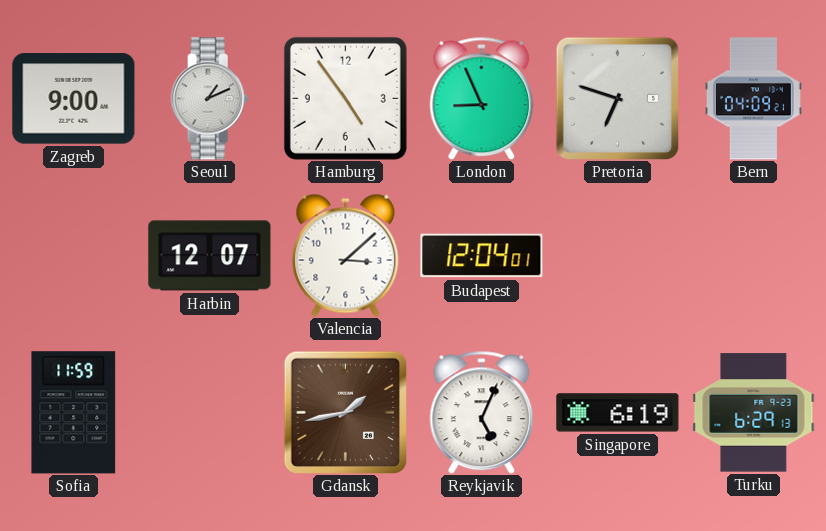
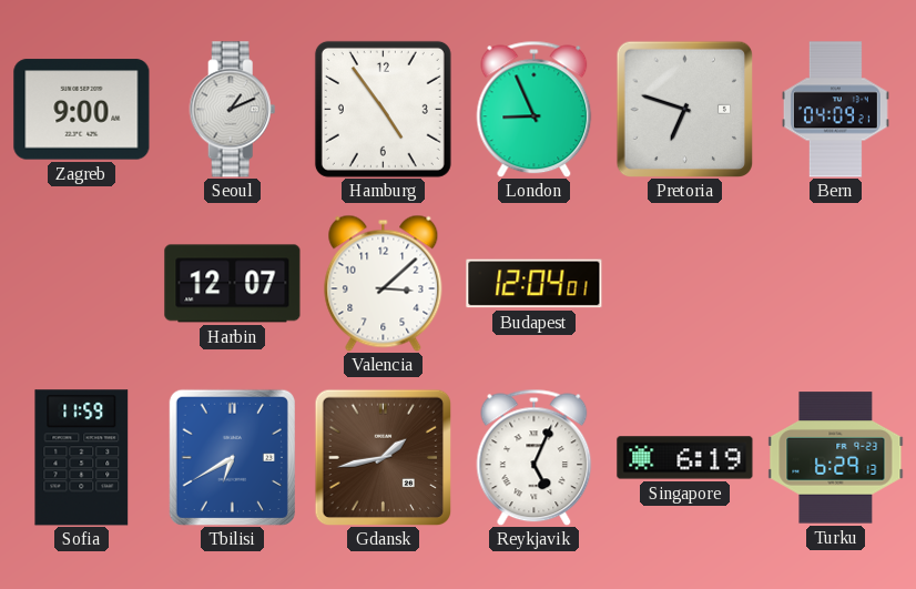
Tbilisi: none -> 6:40
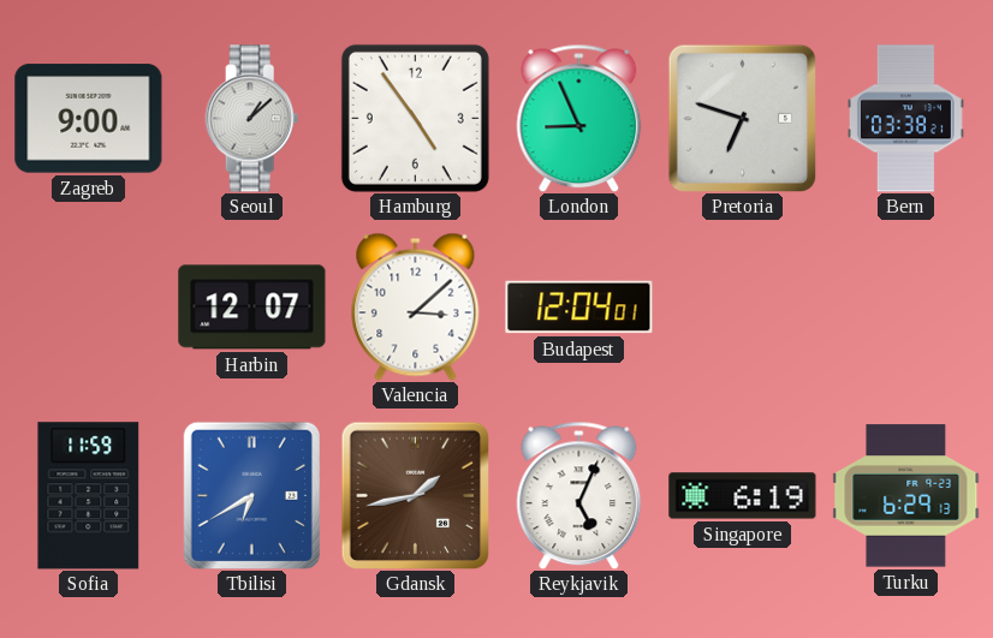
Seoul: 1:11 -> 1:08
Bern: 04:09 -> 03:38
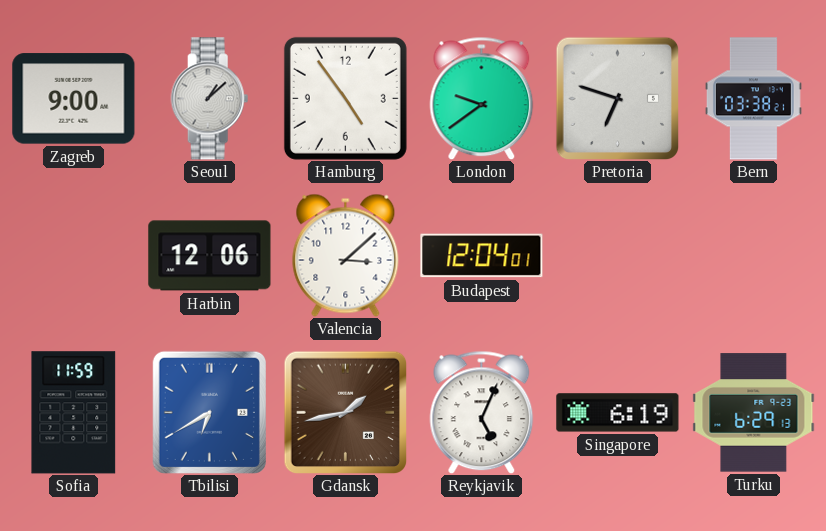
London: 8:56 -> 9:39
Harbin: 12:07 -> 12:06
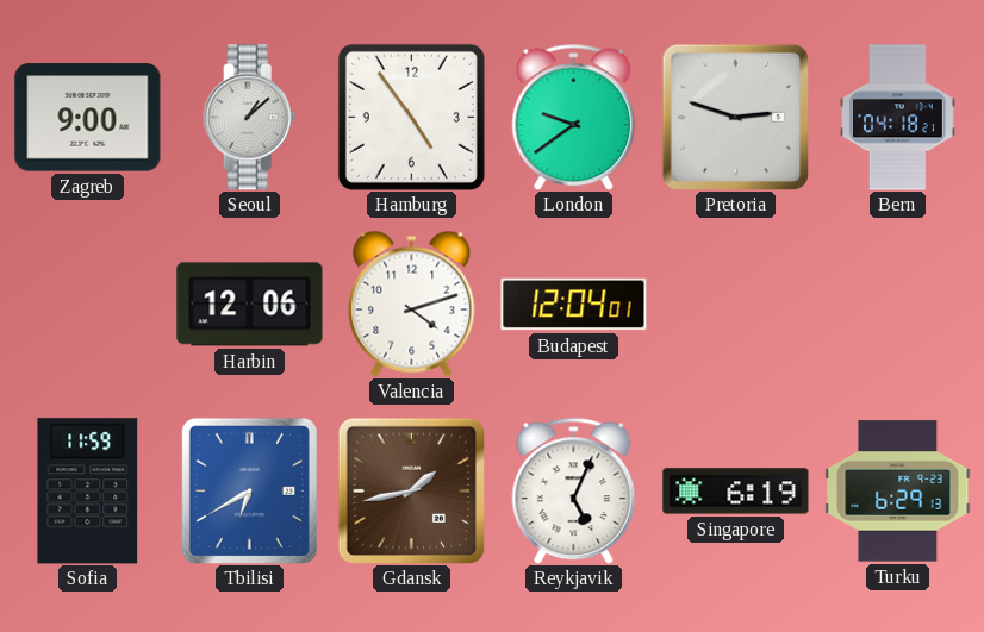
Pretoria: 6:48 -> 2:48
Bern: 03:38 -> 04:18
Valencia: 3:08 -> 4:12
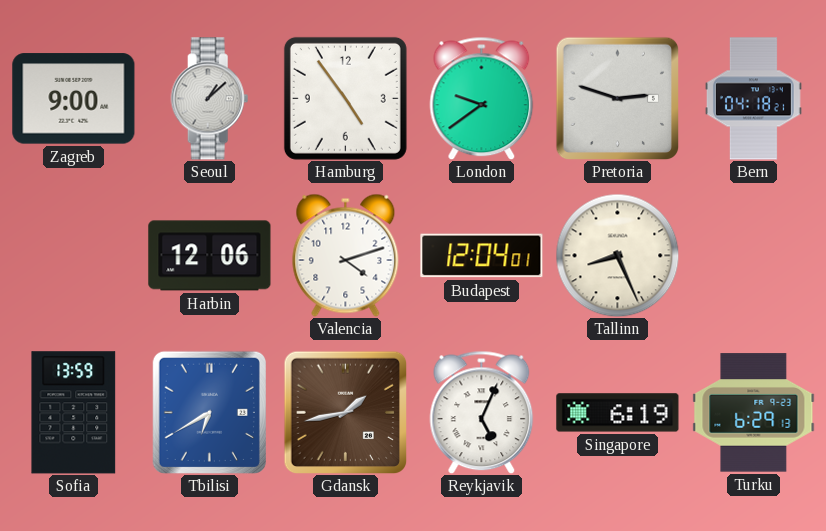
Tallinn: none -> 8:26
Sofia: 11:59 -> 13:59
